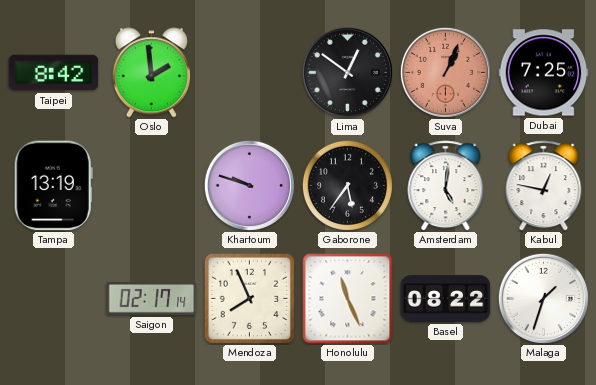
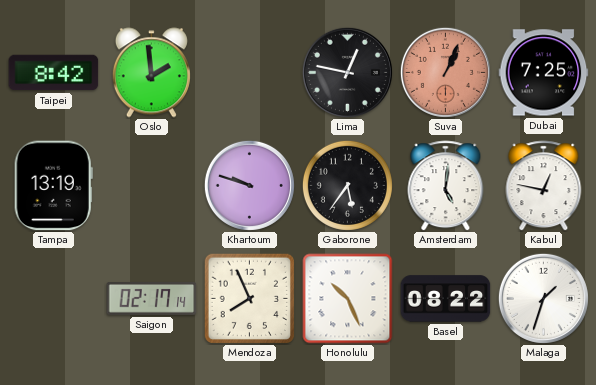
Lima: 12:51 -> 12:47
Honolulu: 11:26 -> 10:26
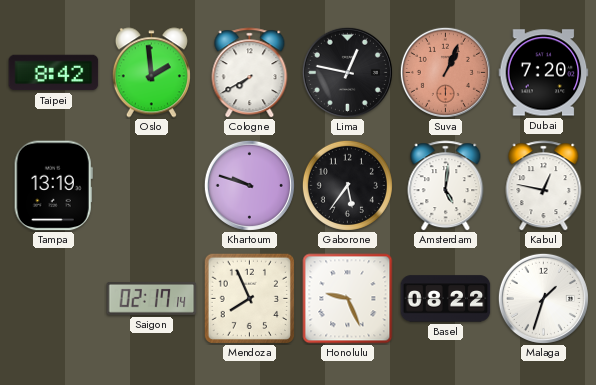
Cologne: none -> 7:40
Dubai: 7:25 -> 7:20
Honolulu: 10:26 -> 9:26
